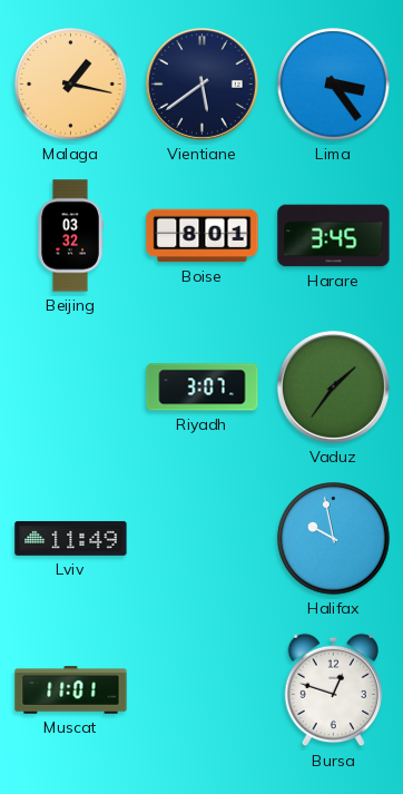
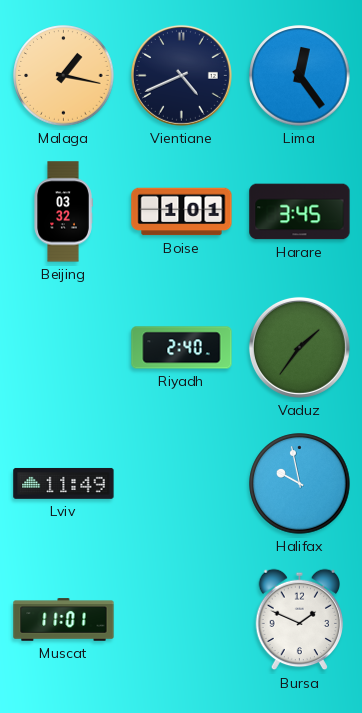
Vientiane: 5:39 -> 4:41
Lima: 3:24 -> 12:24
Boise: 8:01 -> 1:01
Riyadh: 3:07 -> 2:40
Bursa: 12:48 -> 1:49
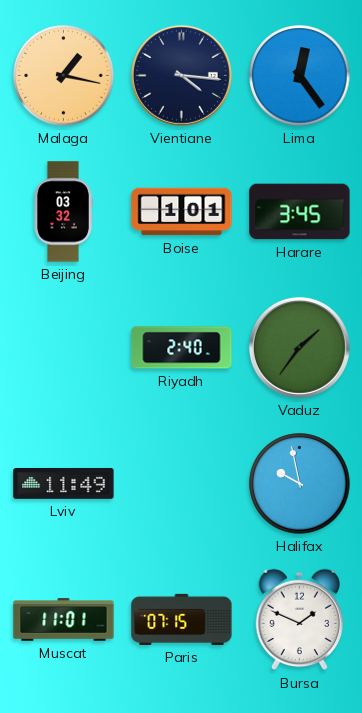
Vientiane: 4:41 -> 4:16
Paris: none -> 07:15
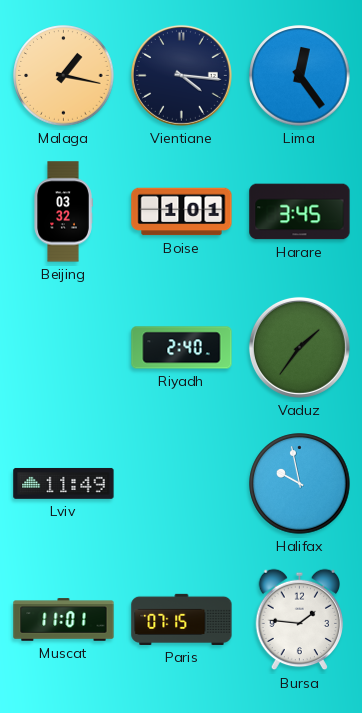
Bursa: 1:49 -> 1:46
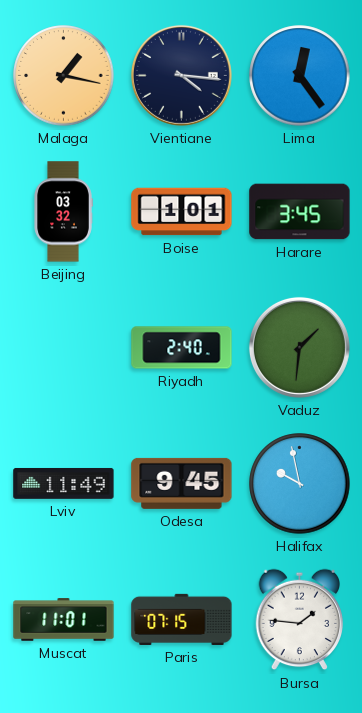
Vaduz: 1:36 -> 1:31
Odesa: none -> 9:45
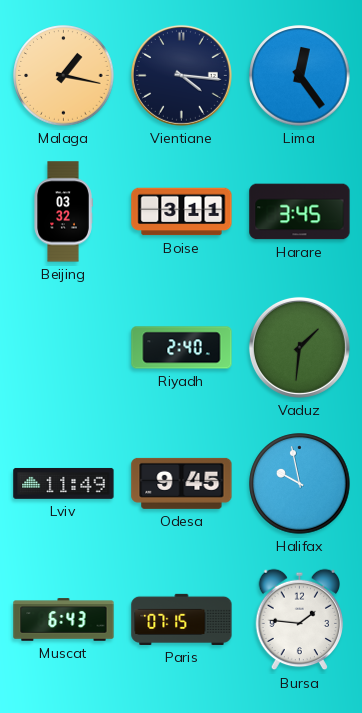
Boise: 1:01 -> 3:11
Muscat: 11:01 -> 6:43
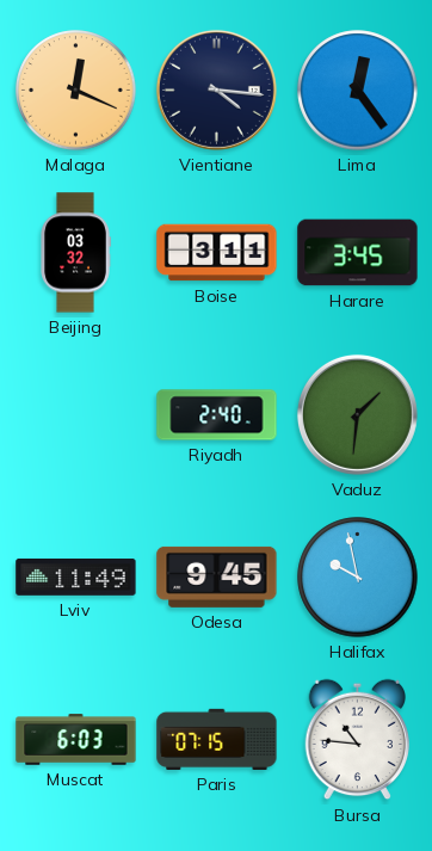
Malaga: 1:17 -> 12:19
Muscat: 6:43 -> 6:03
Bursa: 1:46 -> 10:46
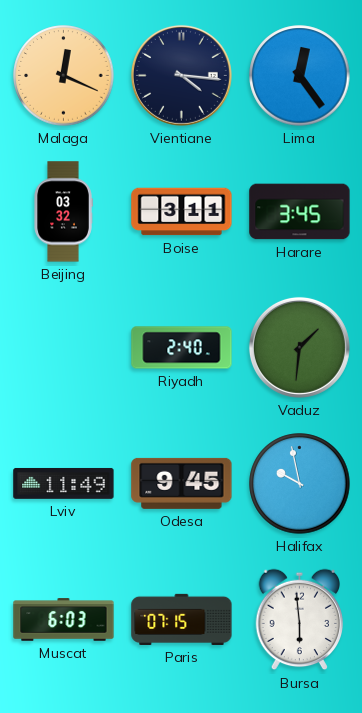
Bursa: 10:46 -> 5:59
